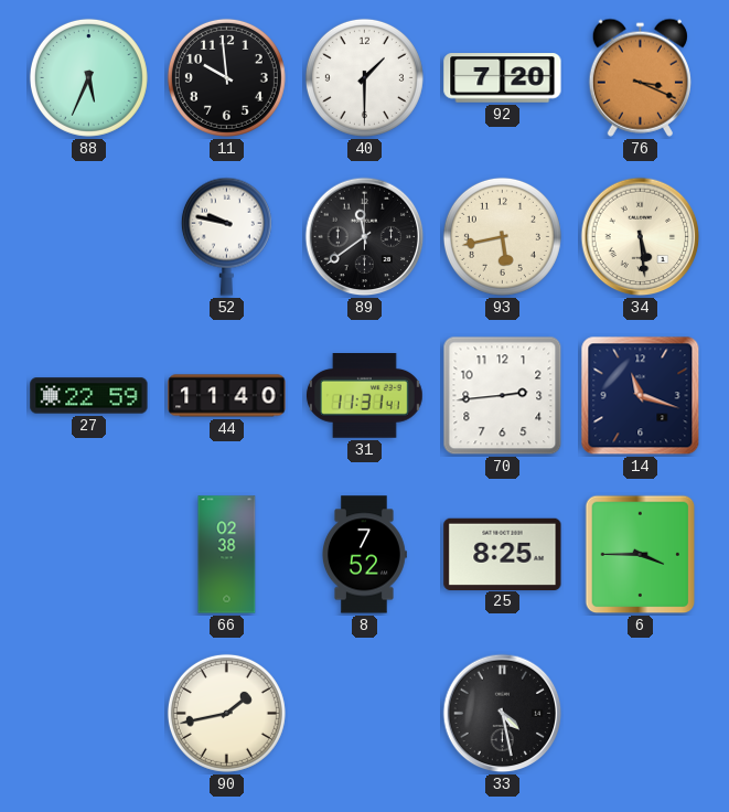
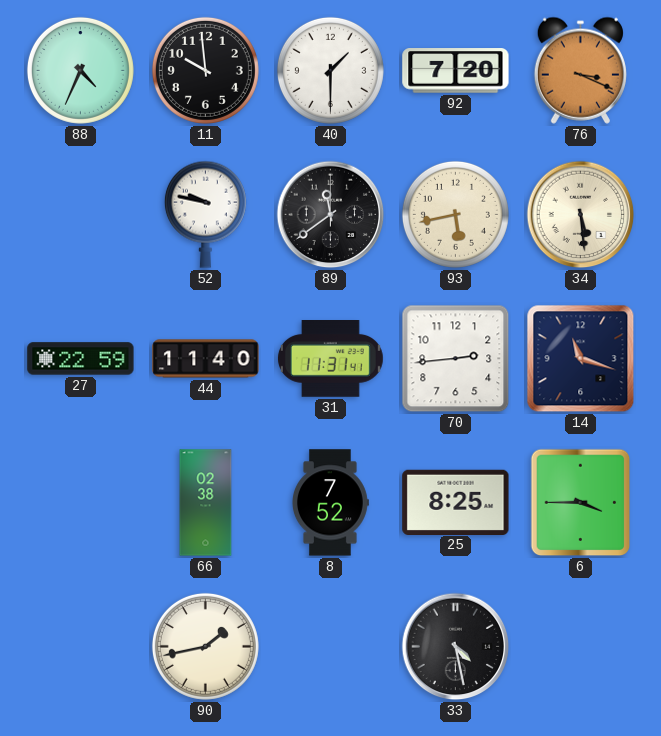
88: 5:34 -> 4:34
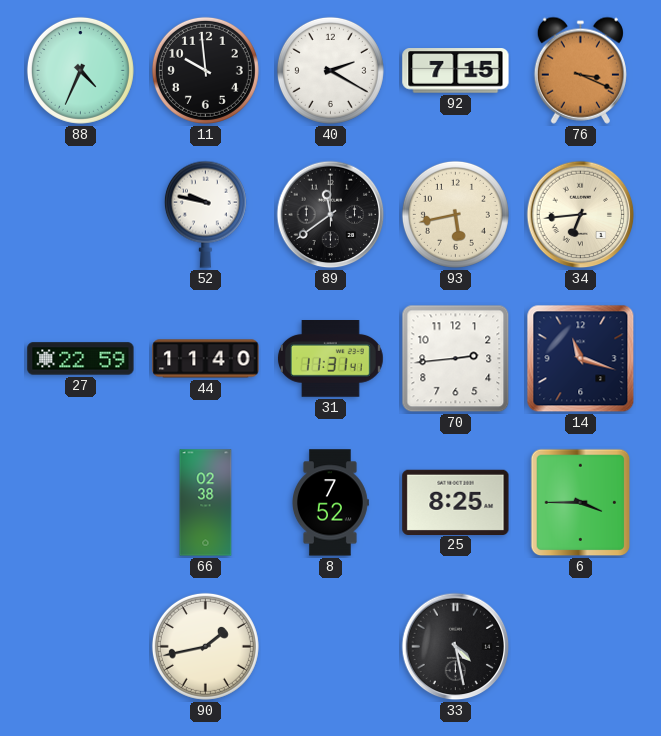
40: 1:30 -> 2:20
92: 7:20 -> 7:15
34: 5:29 -> 6:44
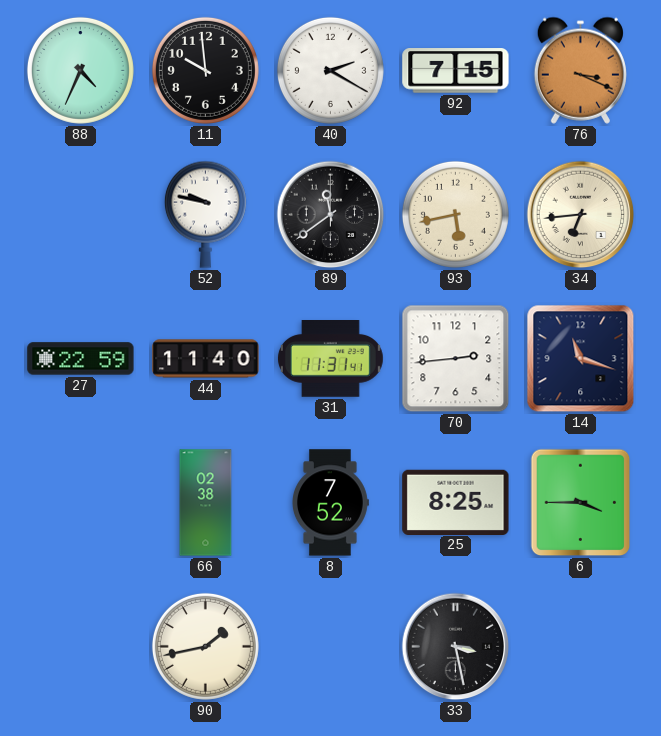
33: 4:28 -> 3:28
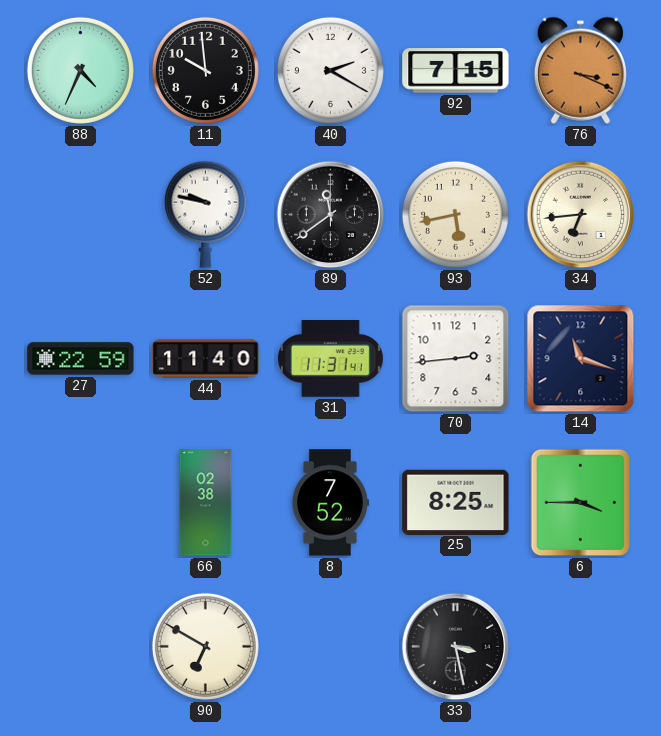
90: 1:43 -> 6:50
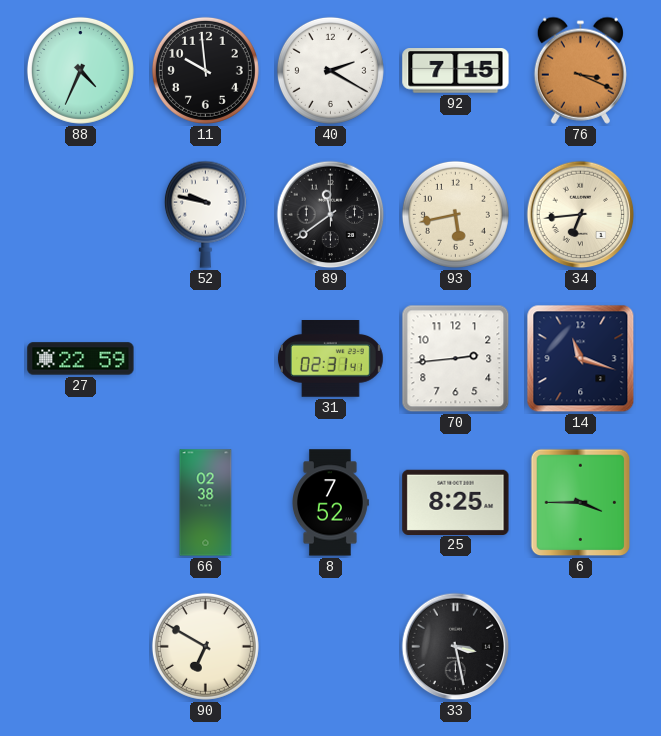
44: 11:40 -> none
31: 11:31 -> 02:31
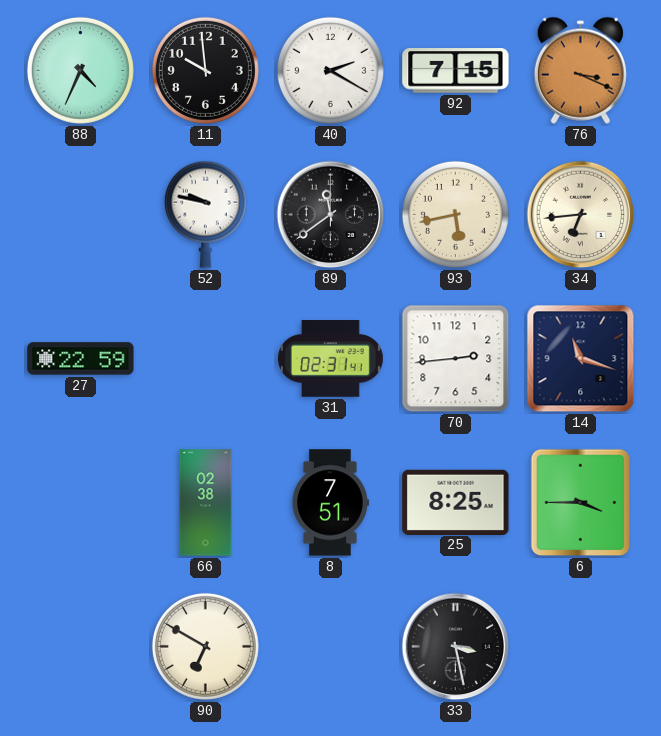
8: 7:52 -> 7:51
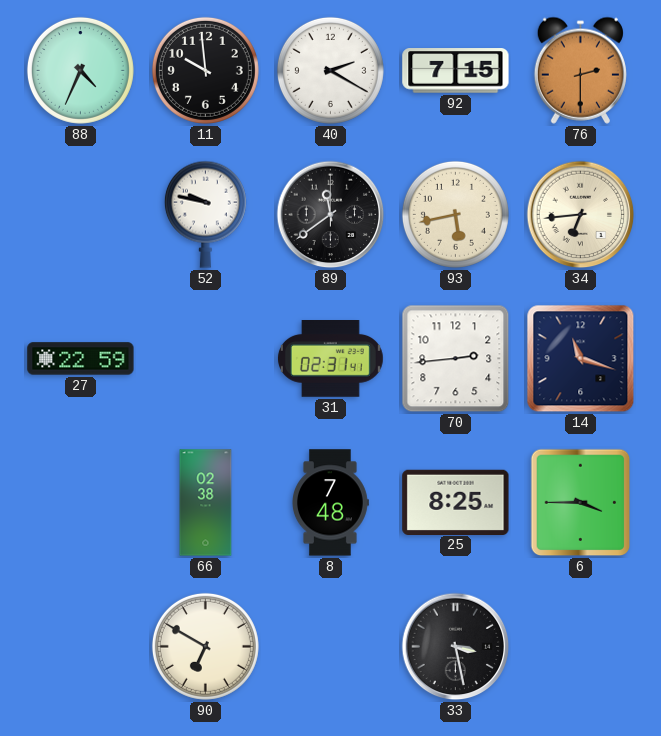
76: 3:19 -> 2:30
8: 7:51 -> 7:48
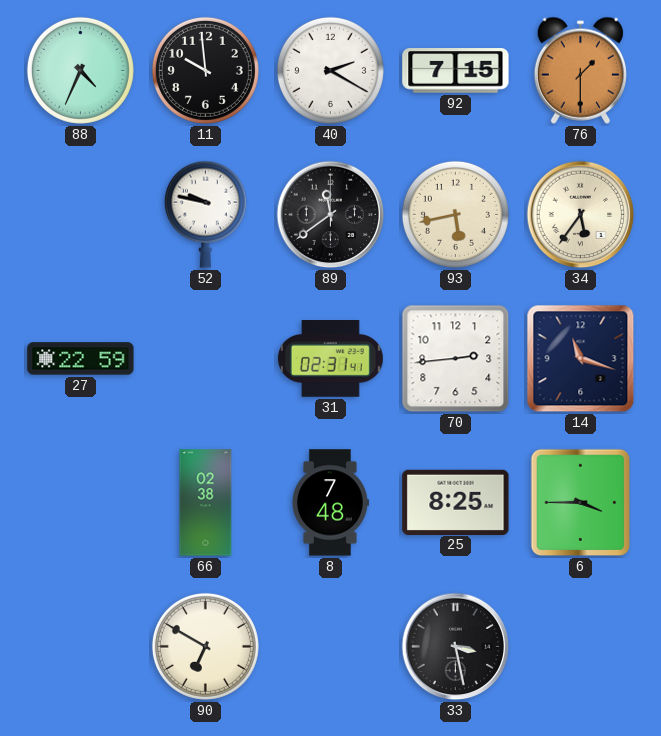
76: 2:30 -> 1:30
34: 6:44 -> 5:36
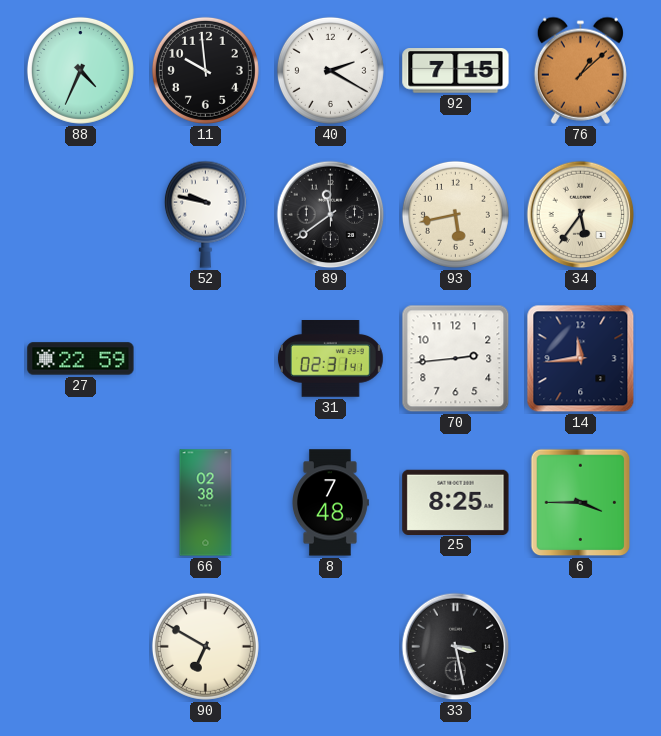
76: 1:30 -> 1:08
14: 11:18 -> 11:44
